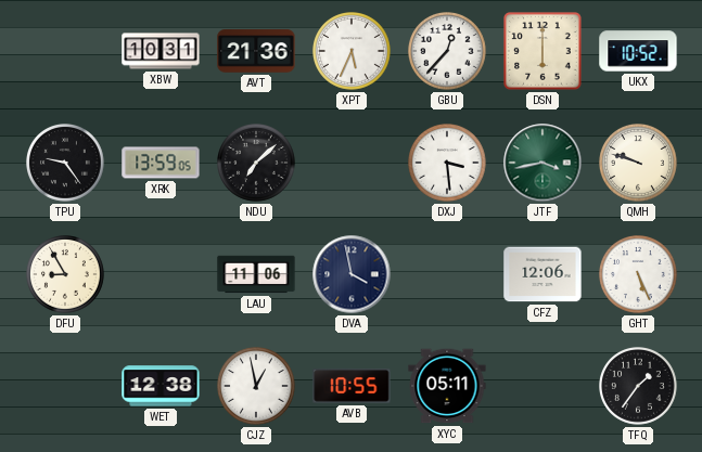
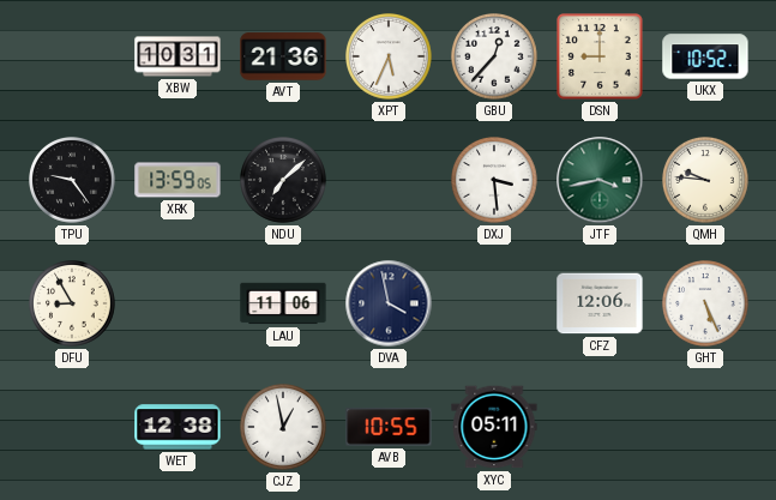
DSN: 6:00 -> 9:00
QMH: 9:48 -> 9:46
TFQ: 1:36 -> none
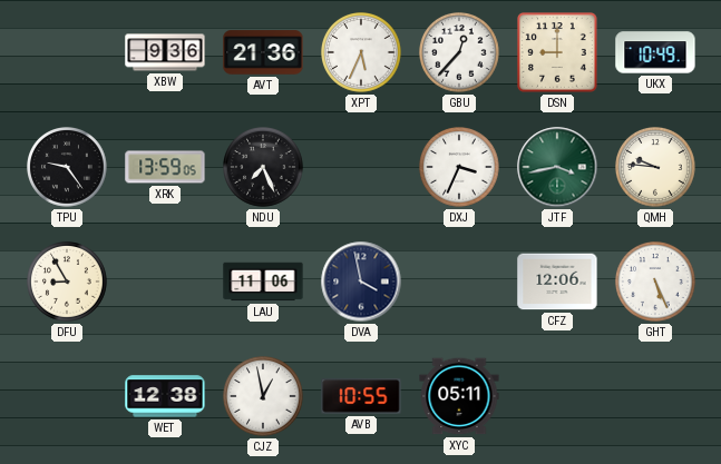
XBW: 10:31 -> 9:36
UKX: 10:52 -> 10:49
NDU: 7:08 -> 7:26
DXJ: 3:29 -> 3:34
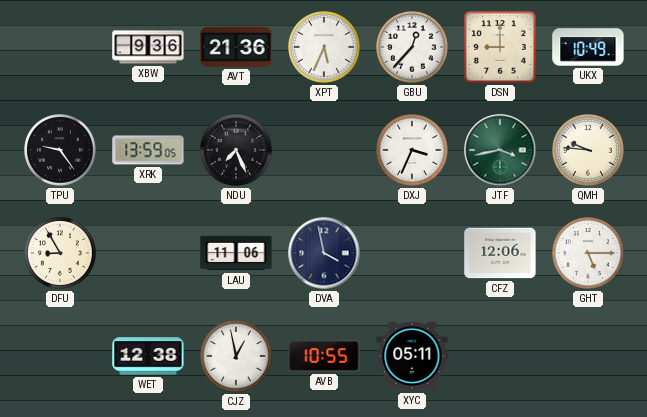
GHT: 5:26 -> 5:15
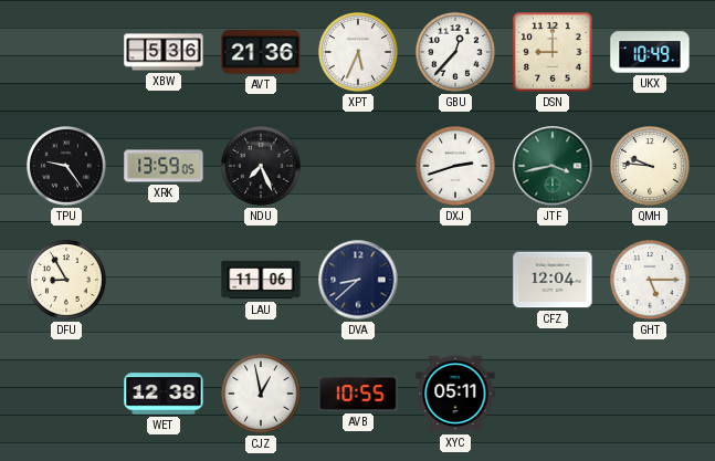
XBW: 9:36 -> 5:36
DXJ: 3:34 -> 2:42
DVA: 3:58 -> 8:38
CFZ: 12:06 -> 12:04
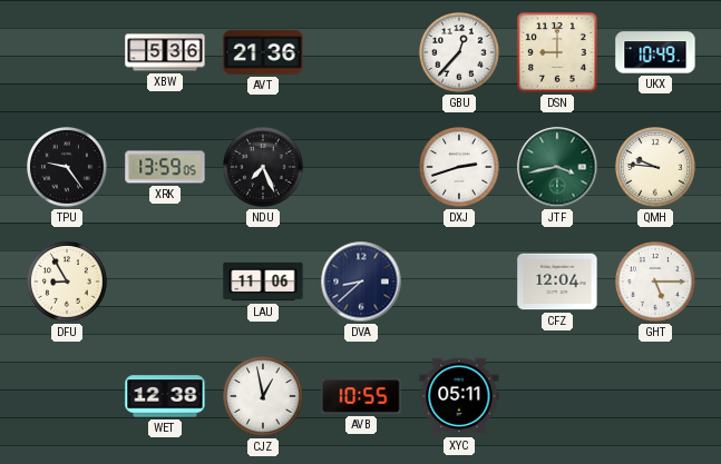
XPT: 5:34 -> none
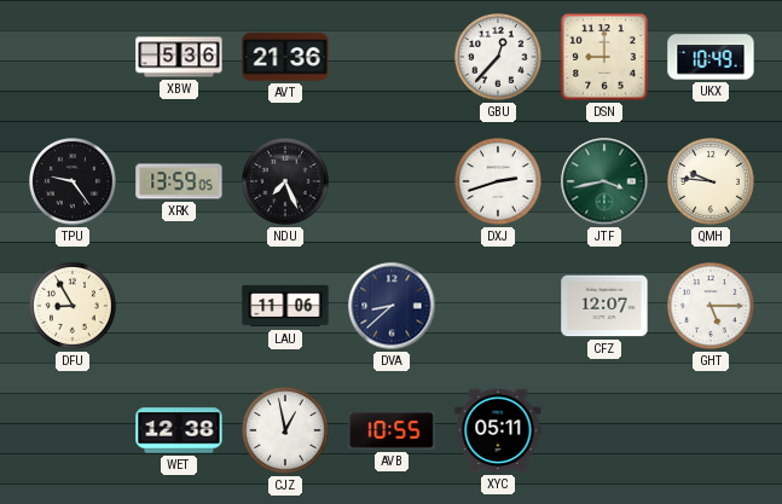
CFZ: 12:04 -> 12:07
